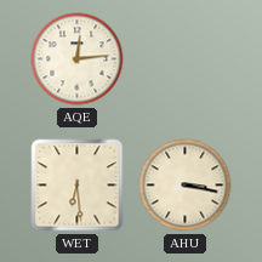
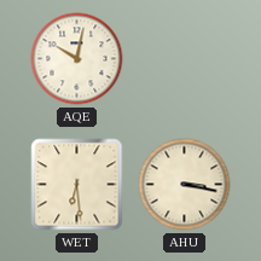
AQE: 12:14 -> 10:02
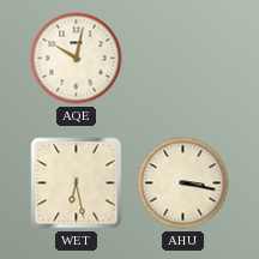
WET: 6:29 -> 6:28
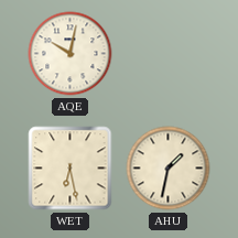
AHU: 3:17 -> 1:32
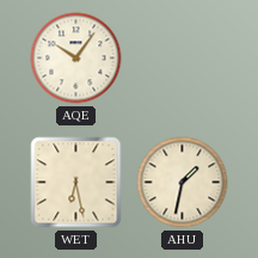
AQE: 10:02 -> 10:06
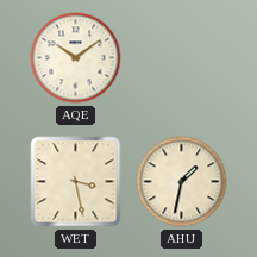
AQE: 10:06 -> 10:09
WET: 6:28 -> 3:28
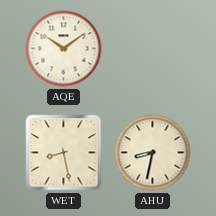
WET: 3:28 -> 8:28
AHU: 1:32 -> 8:32
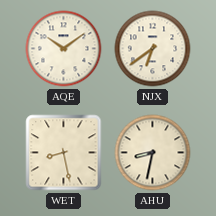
NJX: none -> 6:39
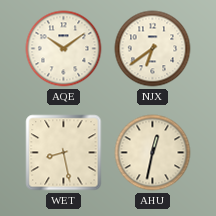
AHU: 8:32 -> 12:32
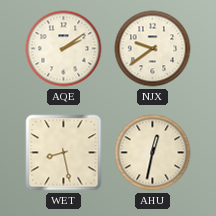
AQE: 10:09 -> 2:09
NJX: 6:39 -> 9:39
